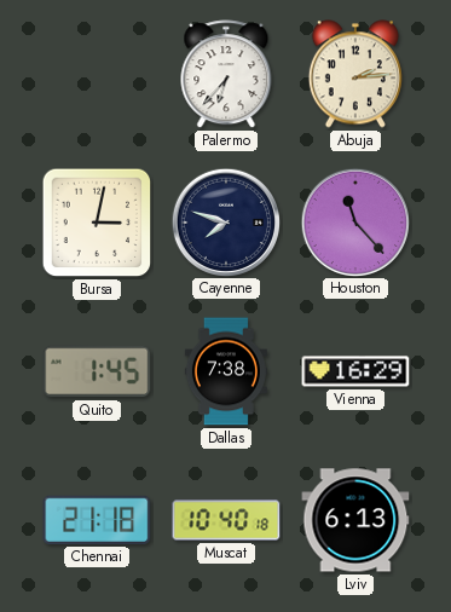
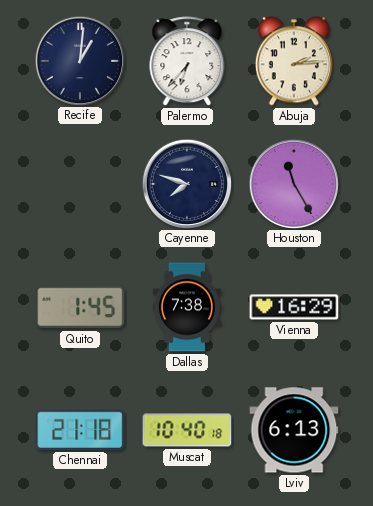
Recife: none -> 1:01
Bursa: 3:02 -> none
Houston: 11:23 -> 11:25
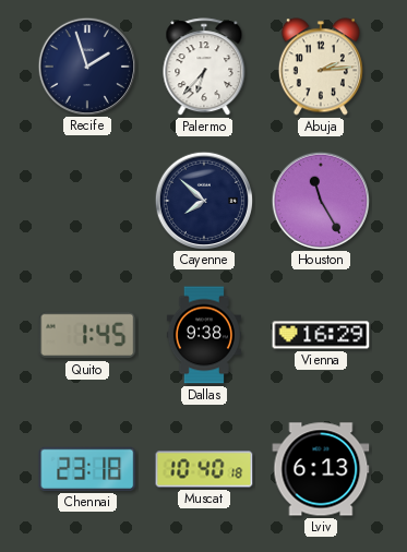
Recife: 1:01 -> 1:57
Cayenne: 7:48 -> 7:52
Dallas: 7:38 -> 9:38
Chennai: 21:18 -> 23:18
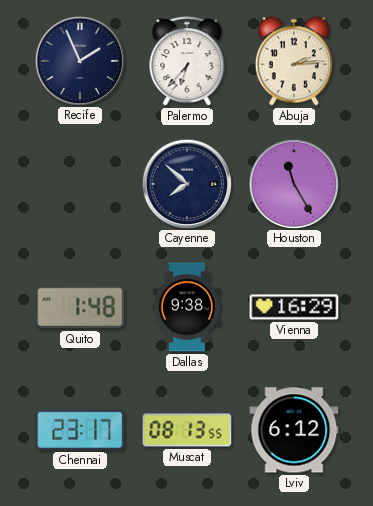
Recife: 1:57 -> 1:56
Quito: 1:45 -> 1:48
Chennai: 23:18 -> 23:17
Muscat: 10:40 -> 08:13
Lviv: 6:13 -> 6:12
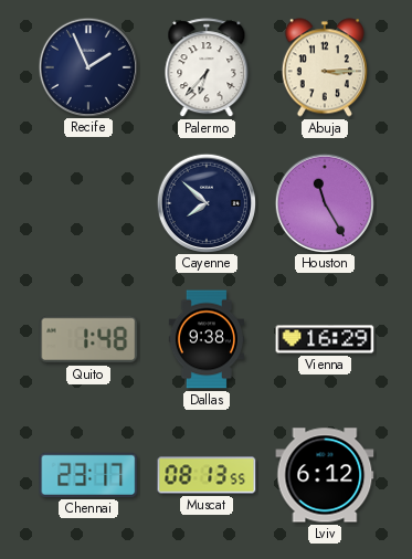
Abuja: 2:14 -> 3:15
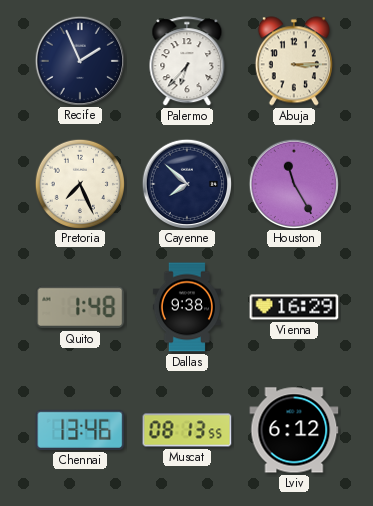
Pretoria: none -> 7:26
Chennai: 23:17 -> 13:46
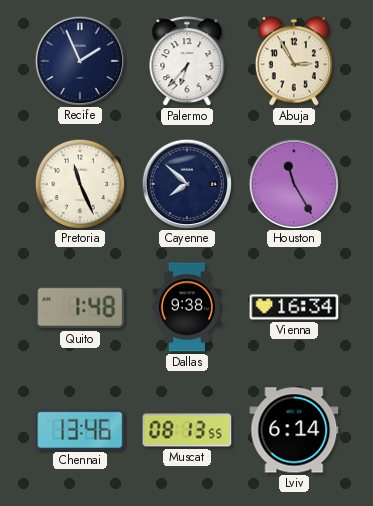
Abuja: 3:15 -> 2:55
Pretoria: 7:26 -> 11:26
Vienna: 16:29 -> 16:34
Lviv: 6:12 -> 6:14
